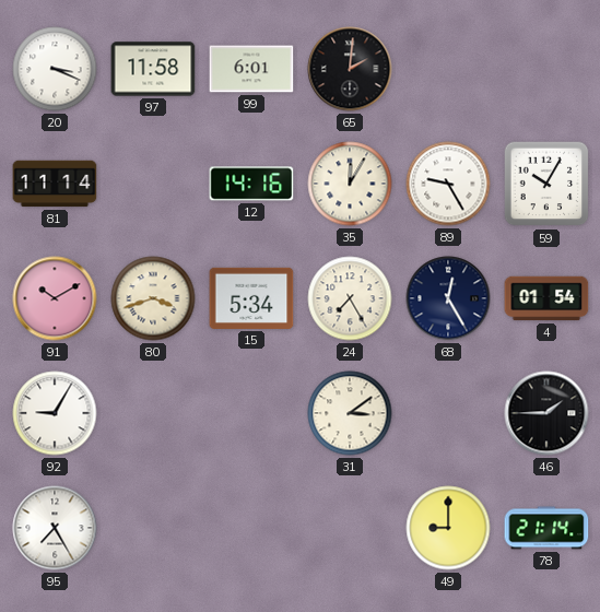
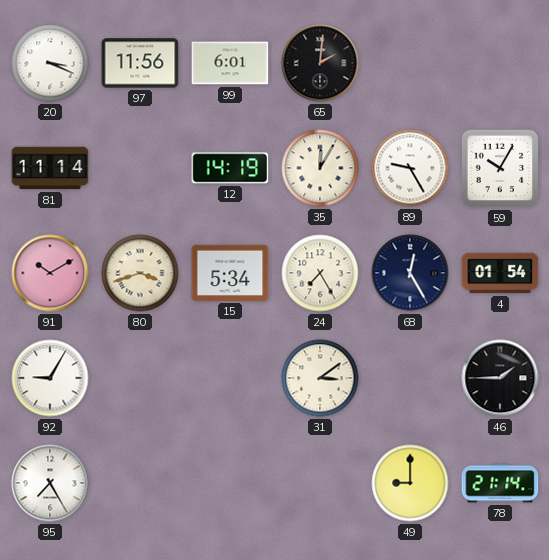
97: 11:58 -> 11:56
12: 14:16 -> 14:19
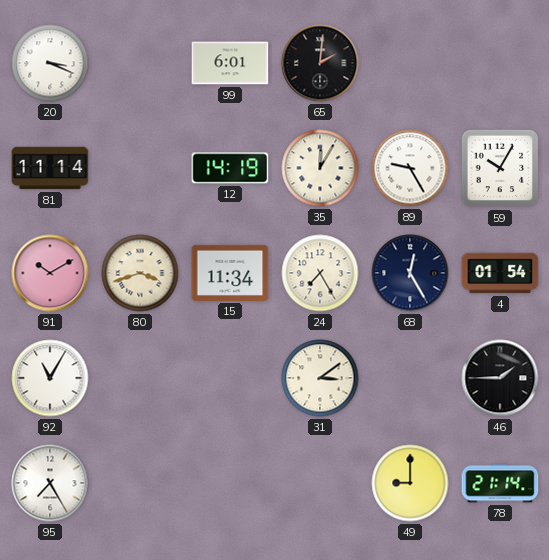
97: 11:56 -> none
15: 5:34 -> 11:34
92: 9:05 -> 11:05
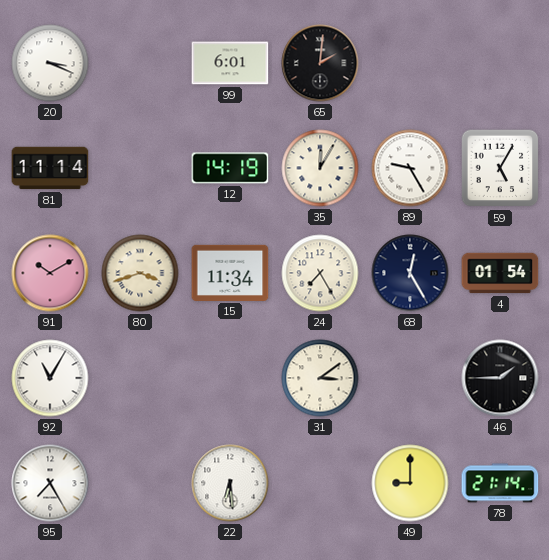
59: 10:05 -> 5:05
22: none -> 6:29
